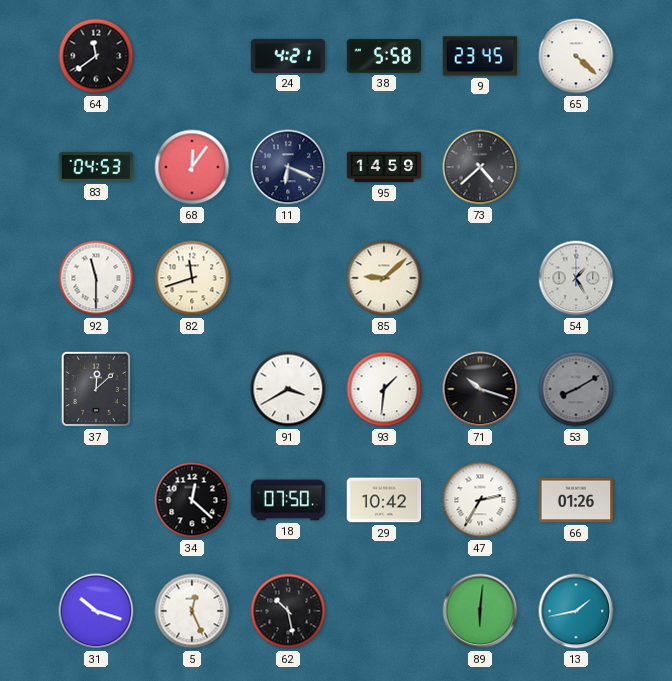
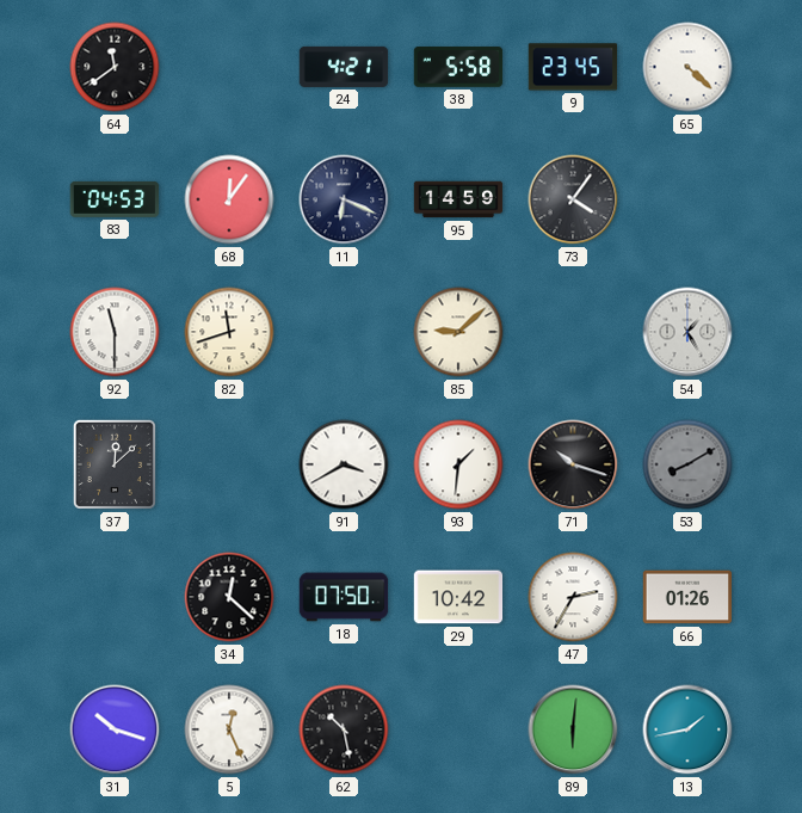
73: 4:38 -> 4:06
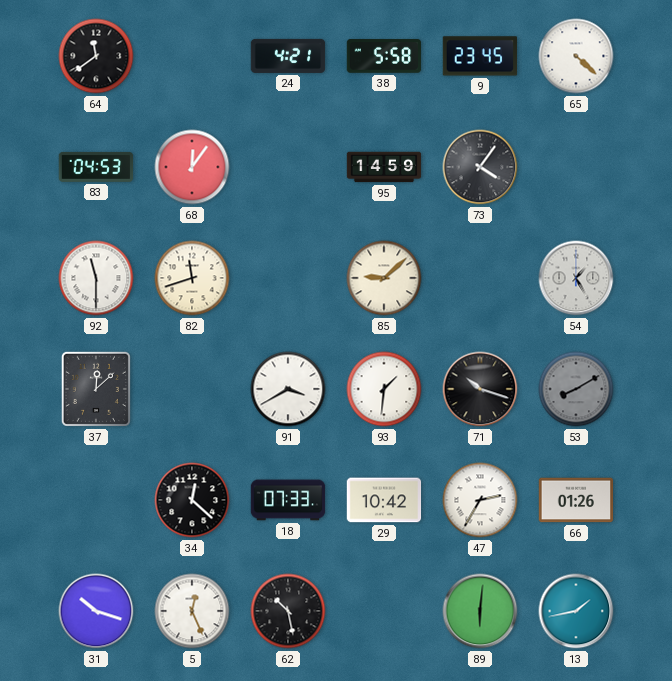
11: 6:19 -> none
18: 07:50 -> 07:33
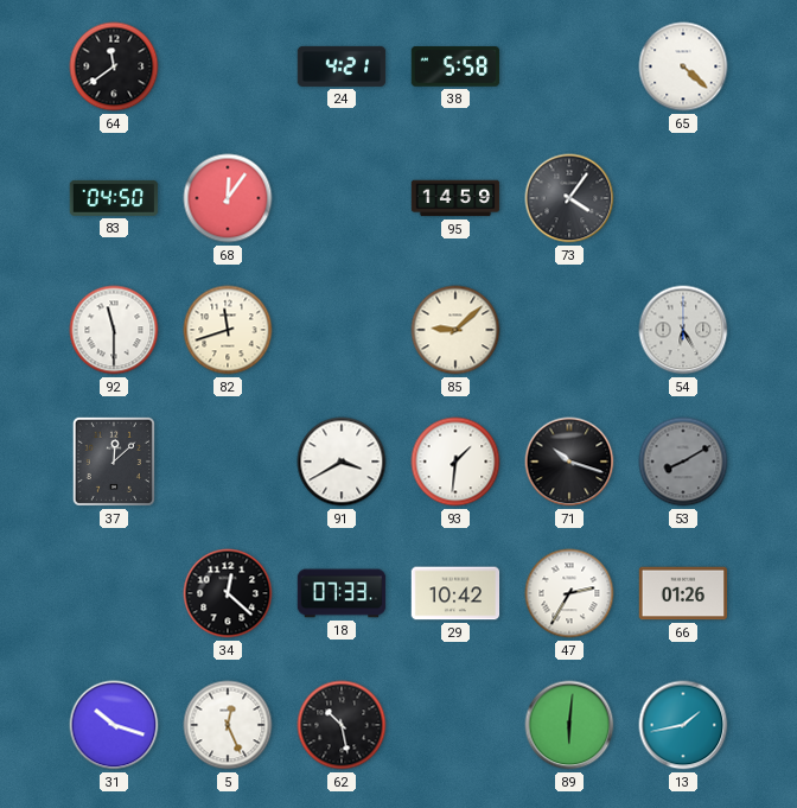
9: 23:45 -> none
83: 04:53 -> 04:50
54: 1:25 -> 6:25
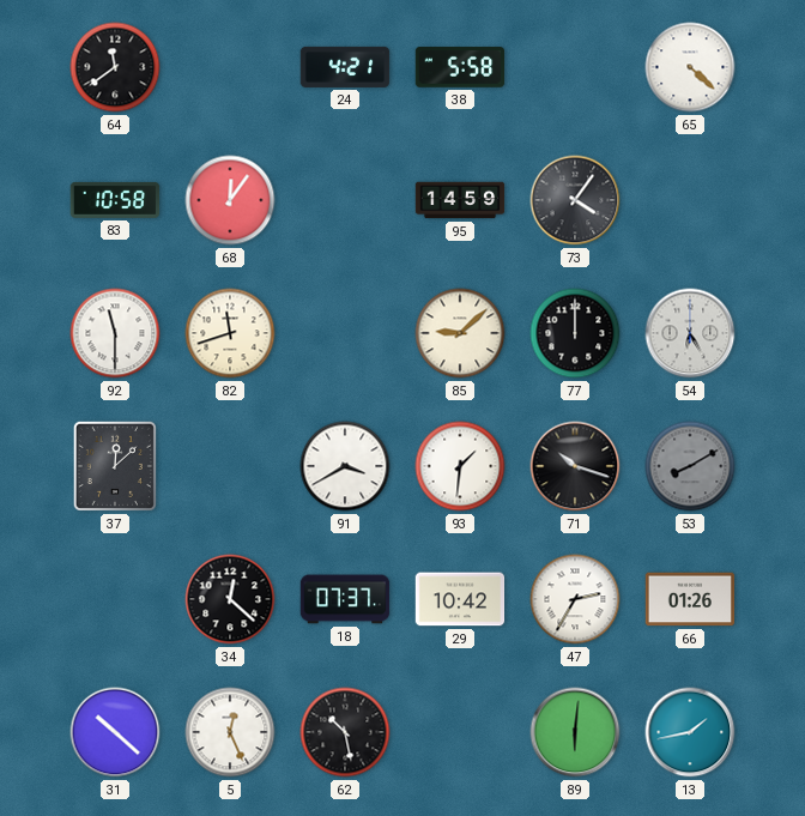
83: 04:50 -> 10:58
77: none -> 12:00
18: 07:33 -> 07:37
31: 10:18 -> 10:22
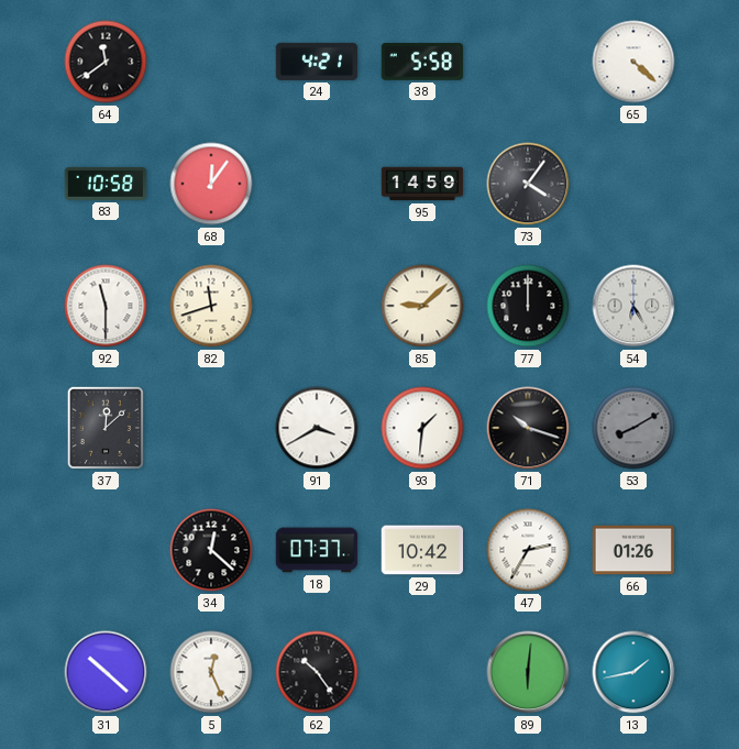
62: 10:28 -> 10:24
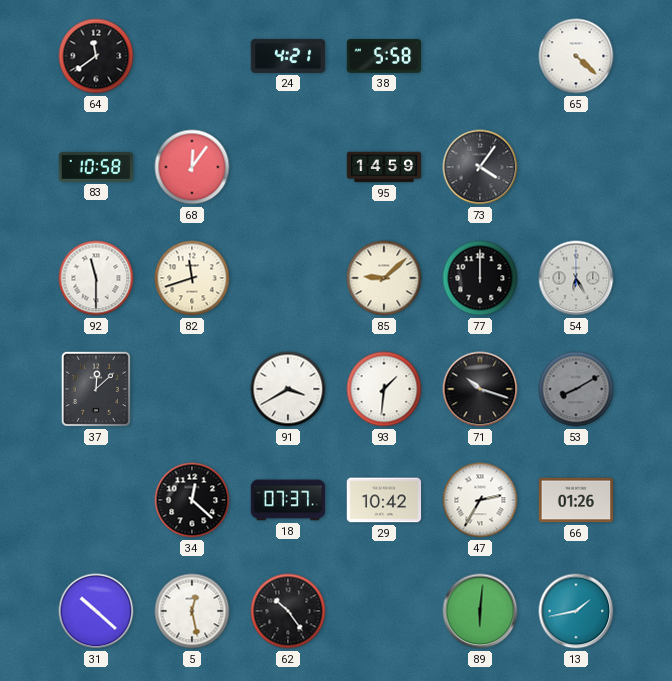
5: 12:26 -> 12:28
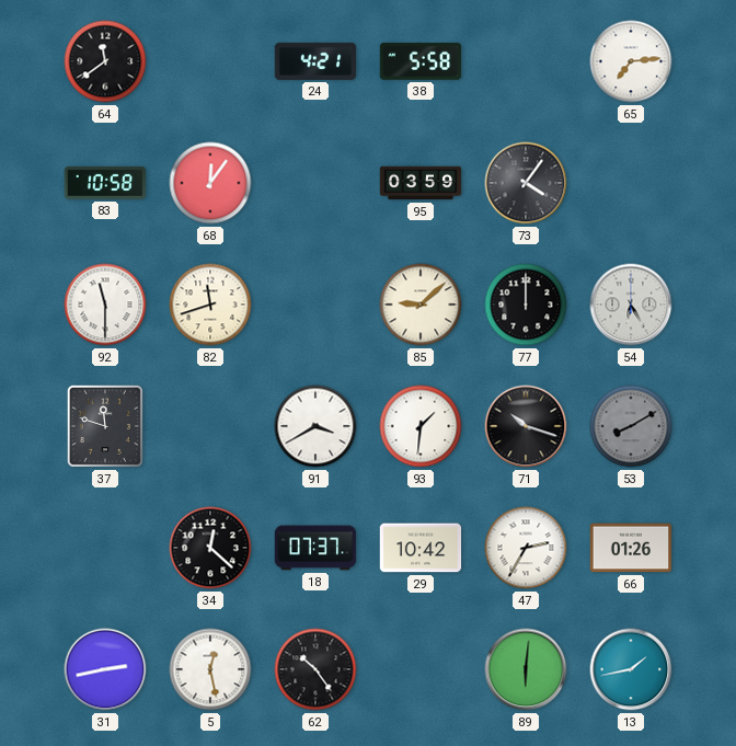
65: 4:22 -> 7:14
95: 14:59 -> 03:59
37: 12:08 -> 11:48
31: 10:22 -> 2:43
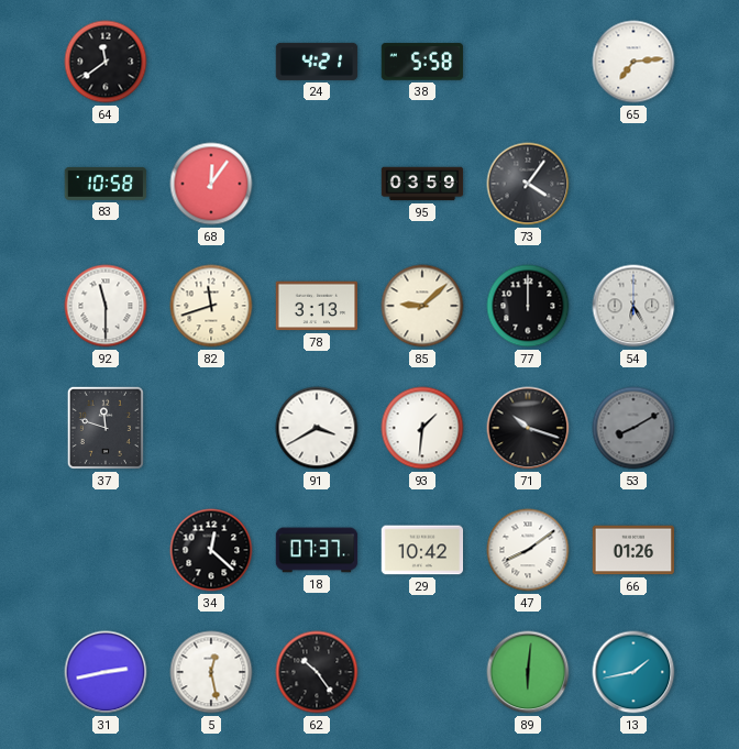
78: none -> 3:13
47: 2:35 -> 8:09
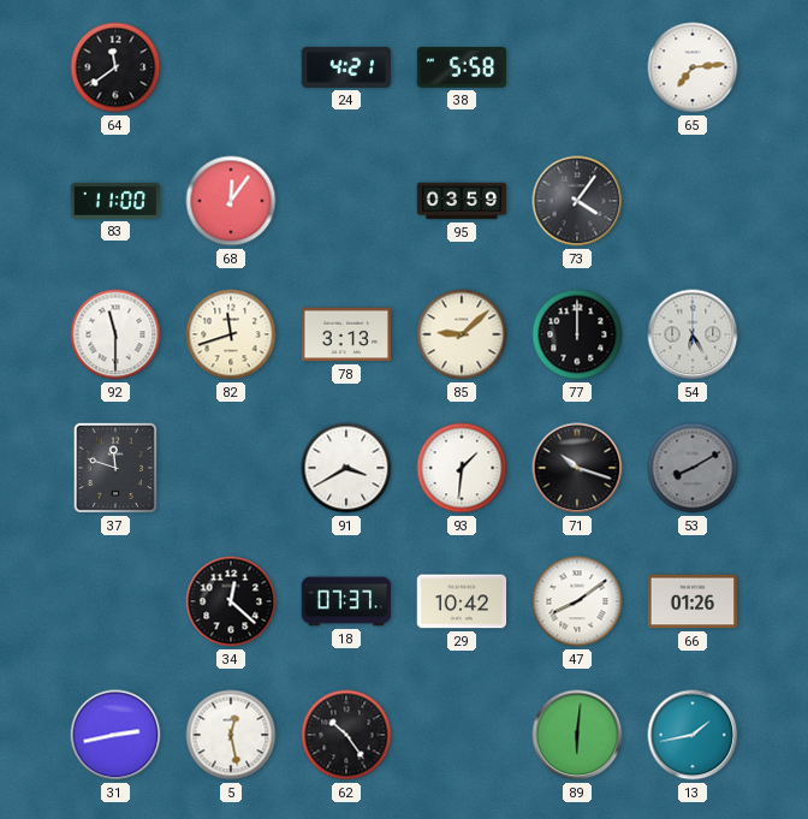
83: 10:58 -> 11:00
